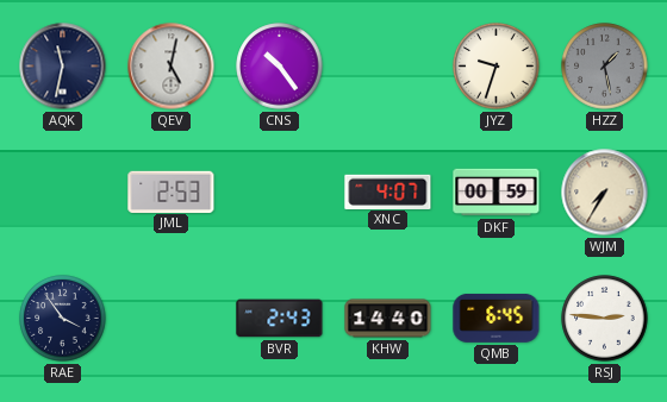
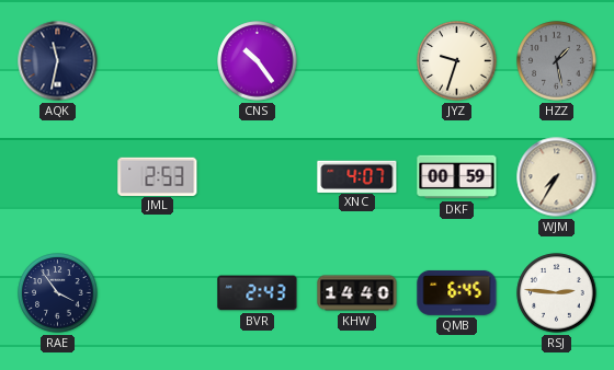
QEV: 5:02 -> none
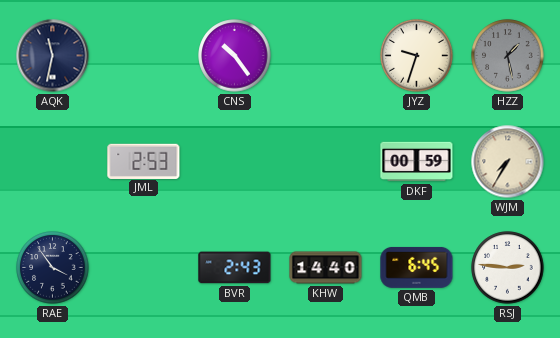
XNC: 4:07 -> none
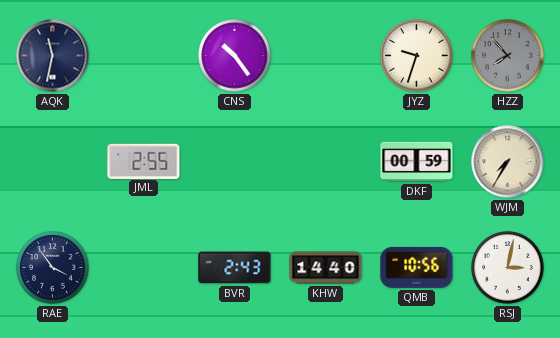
HZZ: 1:28 -> 7:53
JML: 2:53 -> 2:55
QMB: 6:45 -> 10:56
RSJ: 2:46 -> 3:02
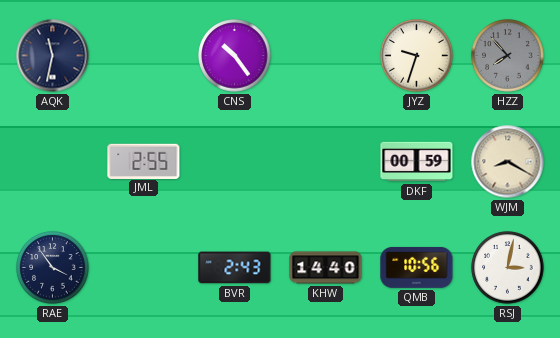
WJM: 7:35 -> 8:20
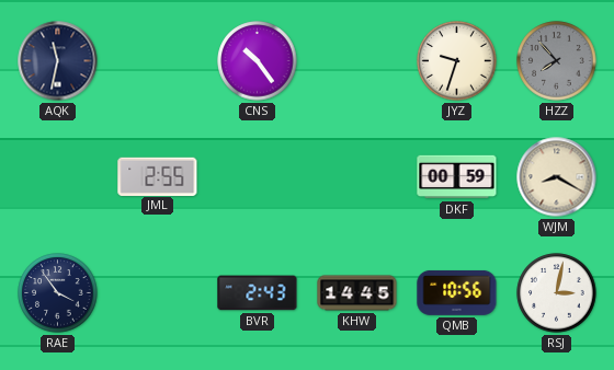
KHW: 14:40 -> 14:45
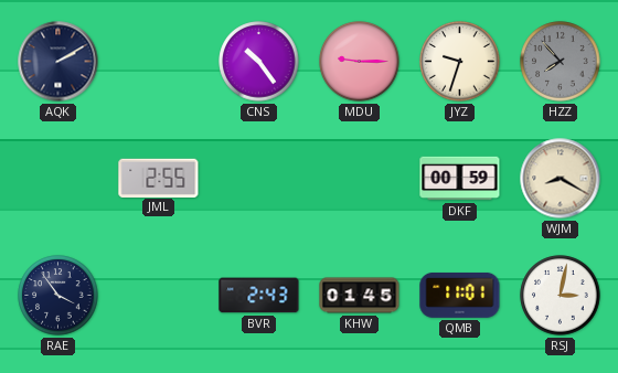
AQK: 11:32 -> 2:10
MDU: none -> 9:15
KHW: 14:45 -> 01:45
QMB: 10:56 -> 11:01
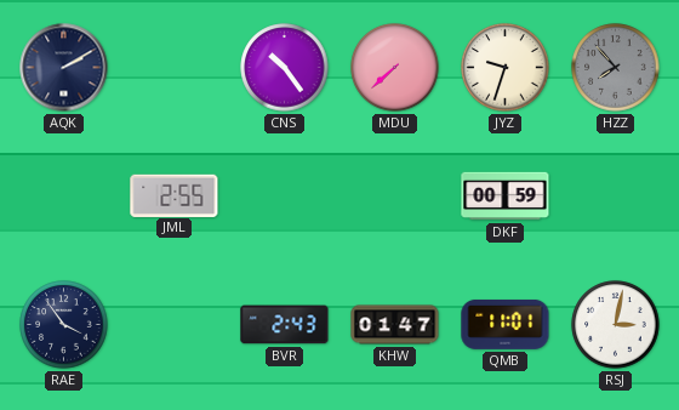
MDU: 9:15 -> 7:38
WJM: 8:20 -> none
KHW: 01:45 -> 01:47
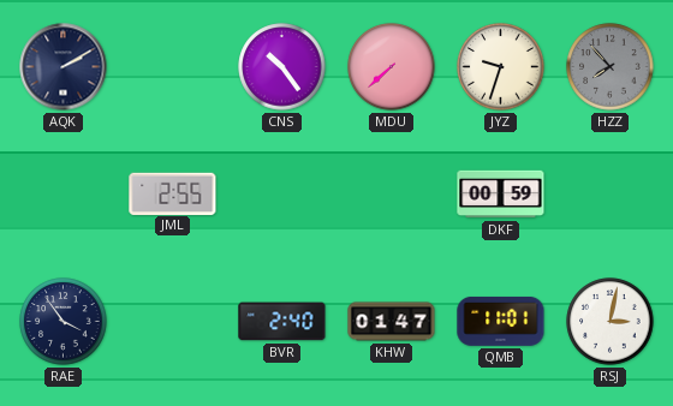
BVR: 2:43 -> 2:40
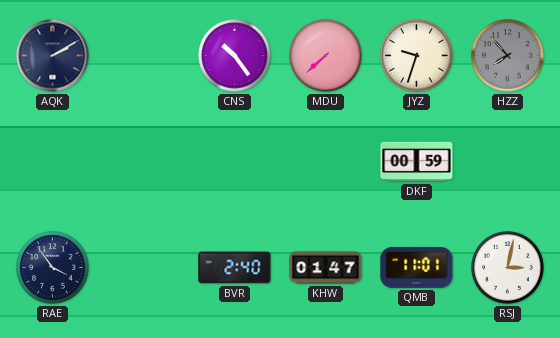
JML: 2:55 -> none
